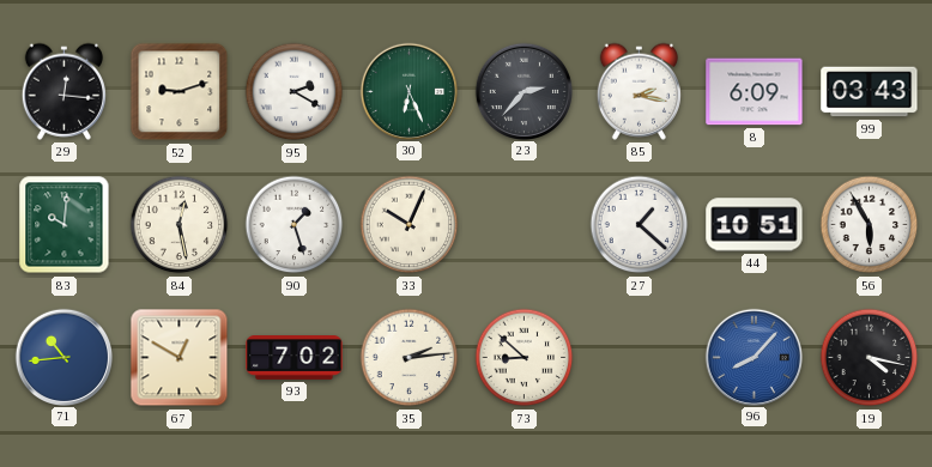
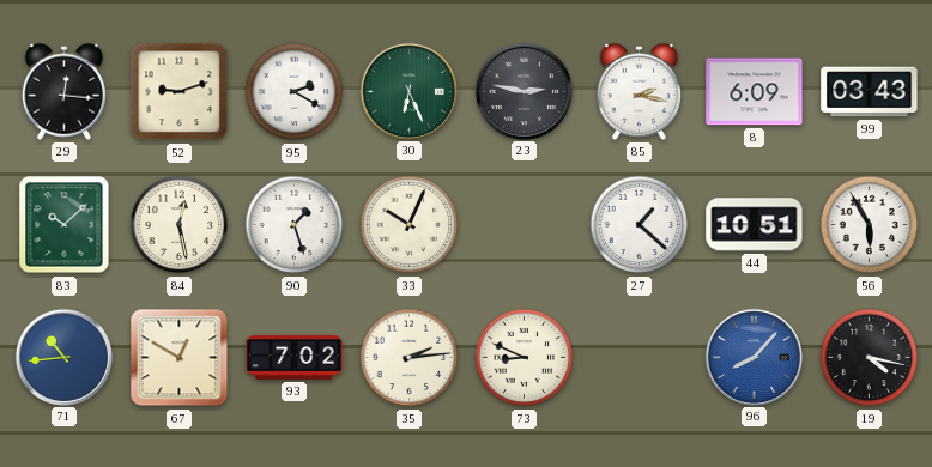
23: 2:37 -> 2:47
83: 10:01 -> 10:08
73: 8:52 -> 8:49
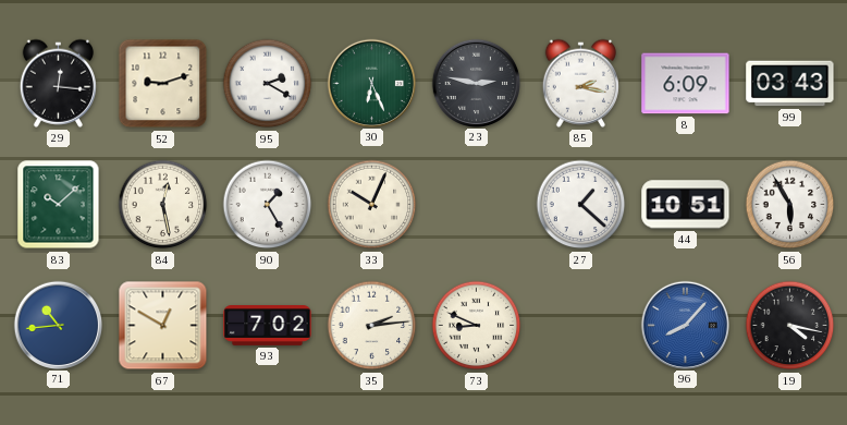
90: 1:27 -> 1:25
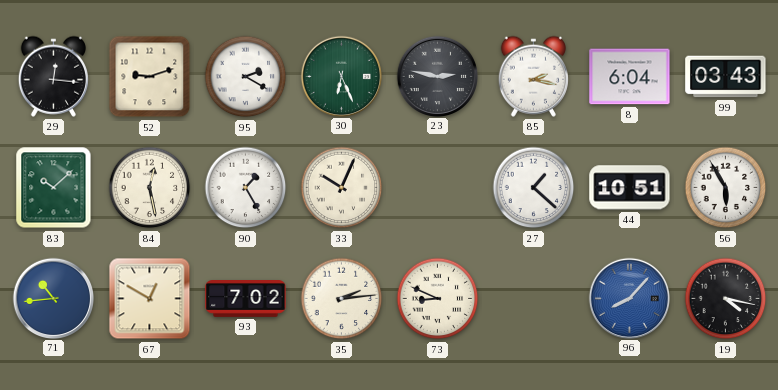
8: 6:09 -> 6:04
